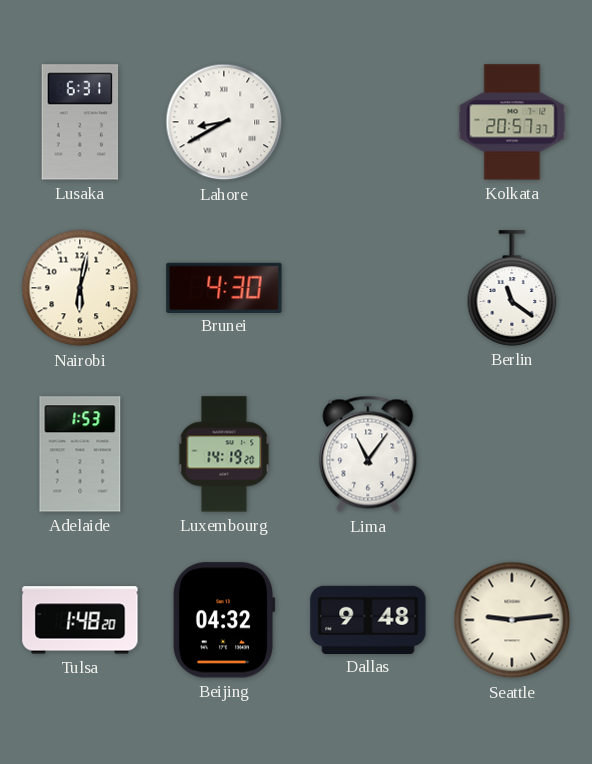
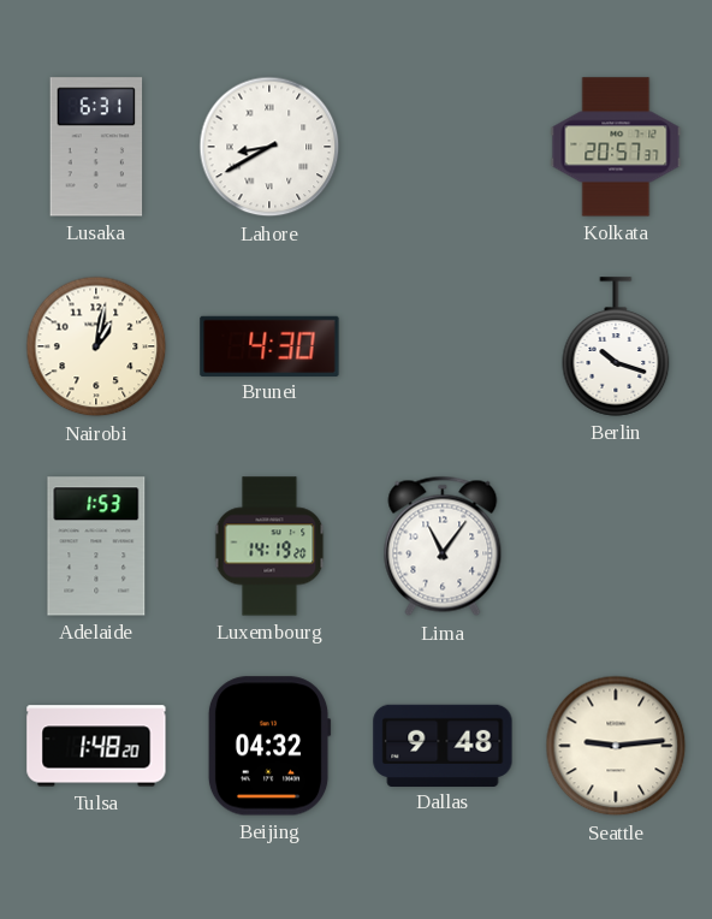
Nairobi: 6:02 -> 1:02
Berlin: 11:21 -> 10:18
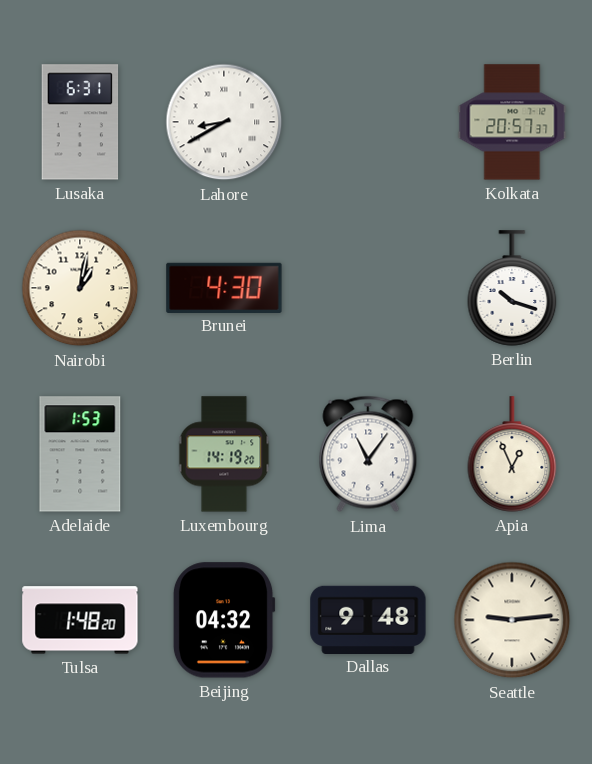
Apia: none -> 12:56
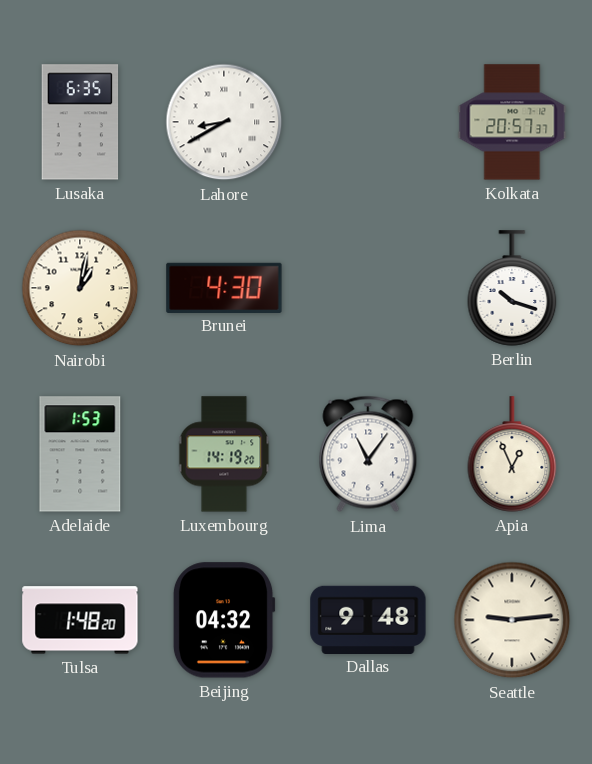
Lusaka: 6:31 -> 6:35
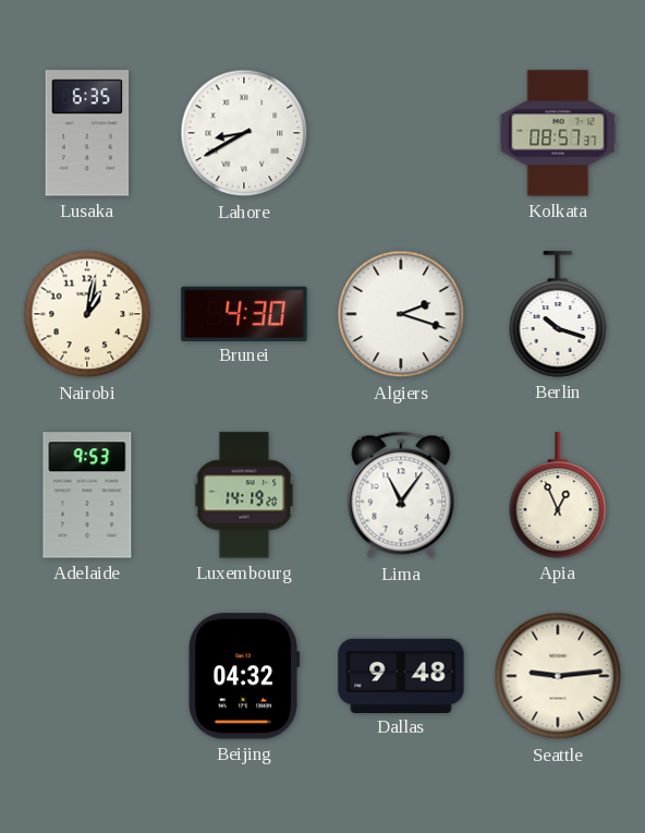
Kolkata: 20:57 -> 08:57
Algiers: none -> 2:18
Adelaide: 1:53 -> 9:53
Tulsa: 1:48 -> none
